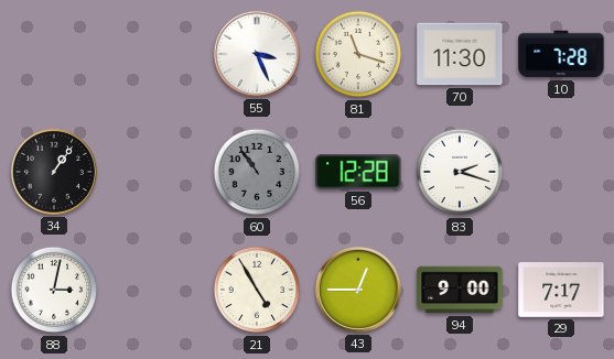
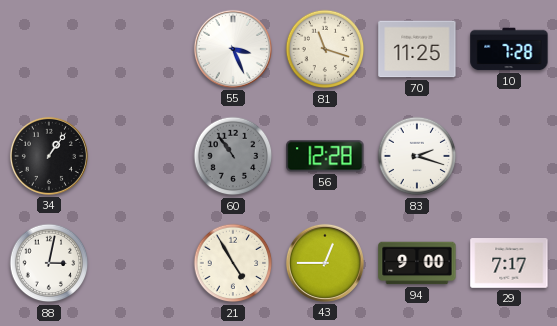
70: 11:30 -> 11:25
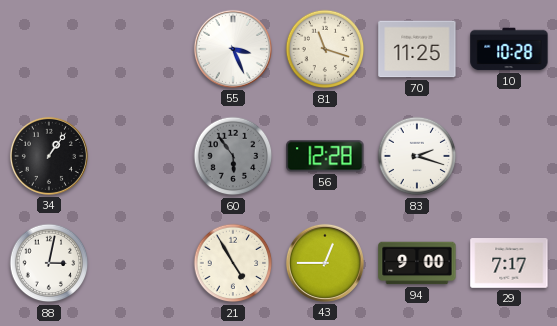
10: 7:28 -> 10:28
60: 10:54 -> 5:54
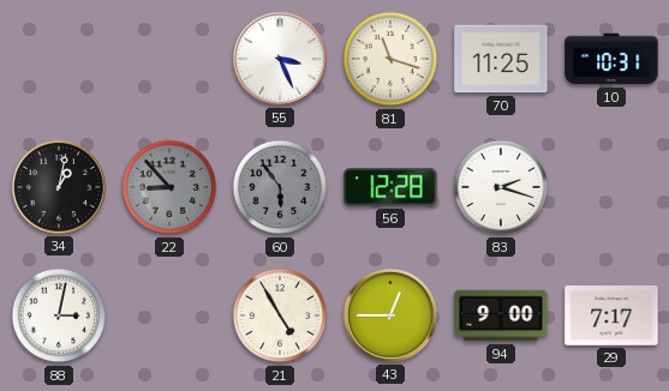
10: 10:28 -> 10:31
34: 1:06 -> 1:02
22: none -> 8:53
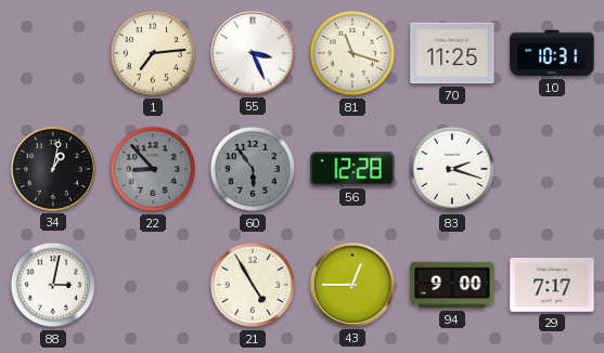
1: none -> 7:14
